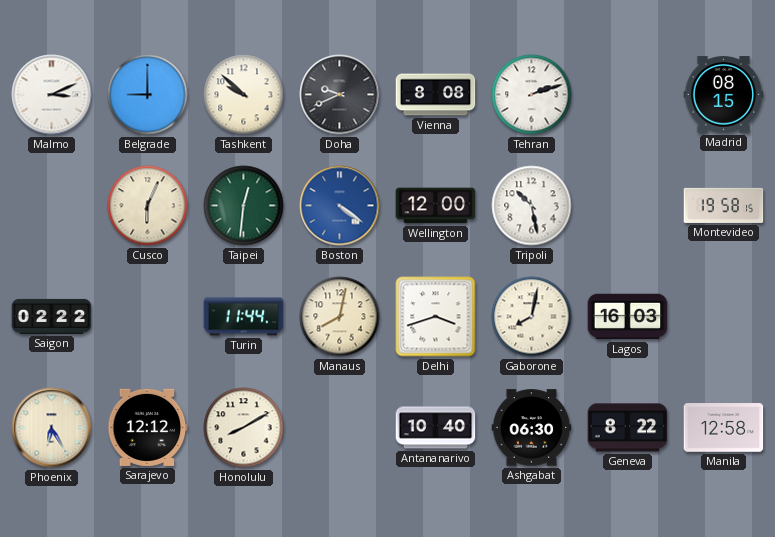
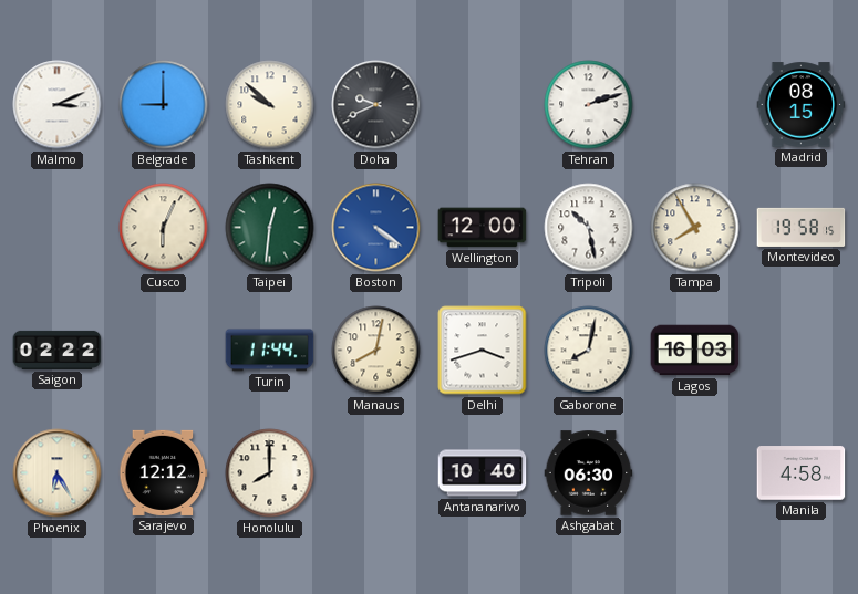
Vienna: 8:08 -> none
Tampa: none -> 7:55
Honolulu: 8:10 -> 8:00
Geneva: 8:22 -> none
Manila: 12:58 -> 4:58
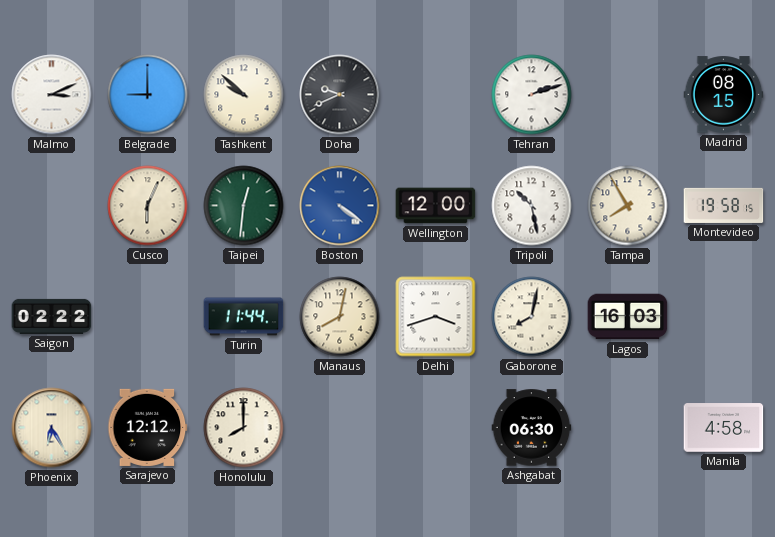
Antananarivo: 10:40 -> none
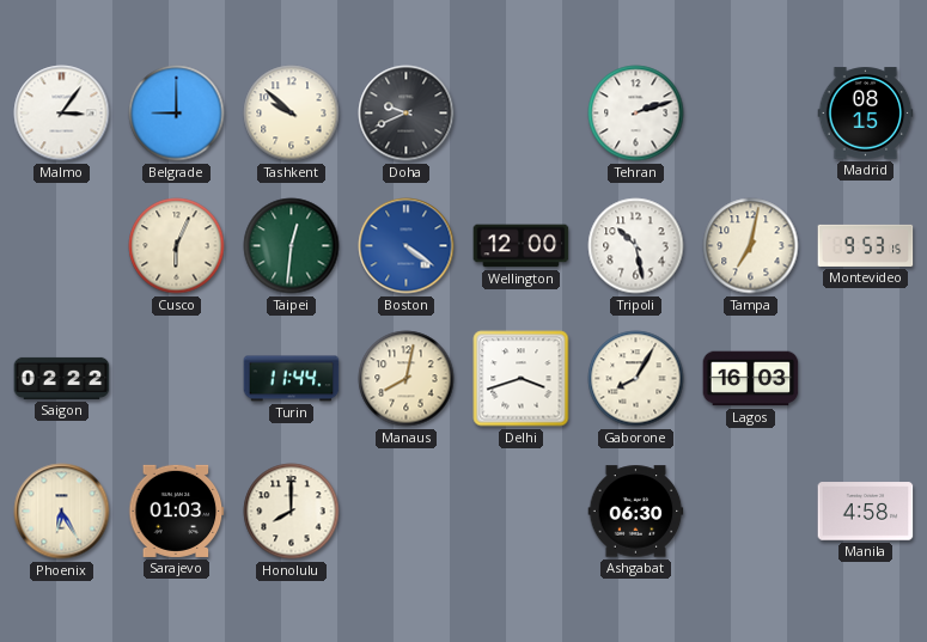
Malmo: 3:11 -> 3:06
Tampa: 7:55 -> 7:02
Montevideo: 19:58 -> 9:53
Gaborone: 8:02 -> 8:05
Sarajevo: 12:12 -> 01:03
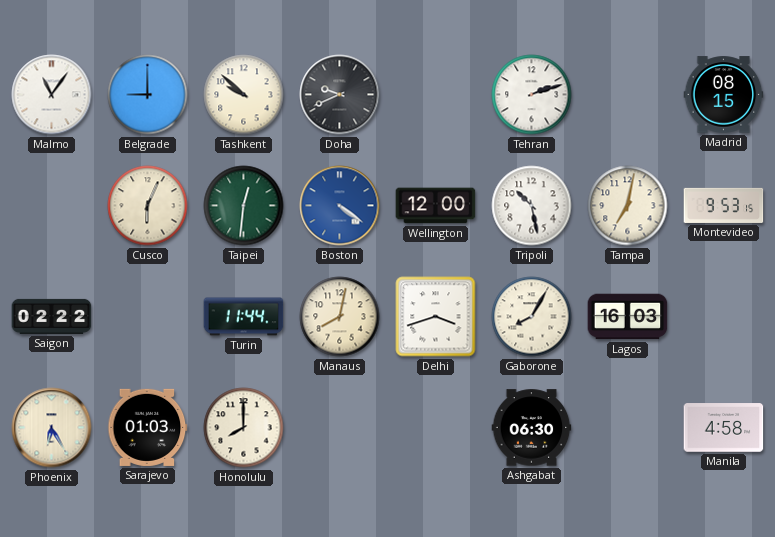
Malmo: 3:06 -> 11:06
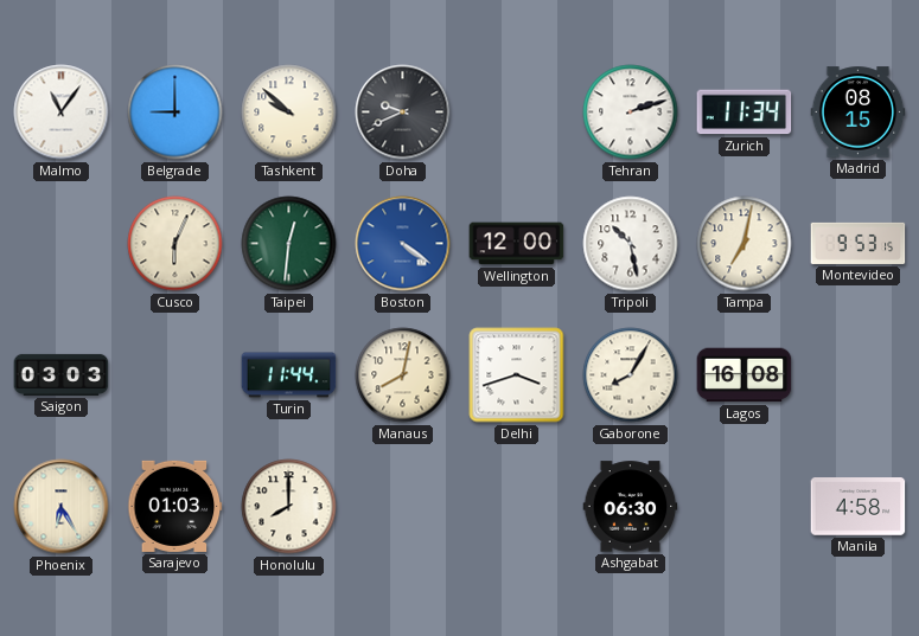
Zurich: none -> 11:34
Saigon: 02:22 -> 03:03
Lagos: 16:03 -> 16:08
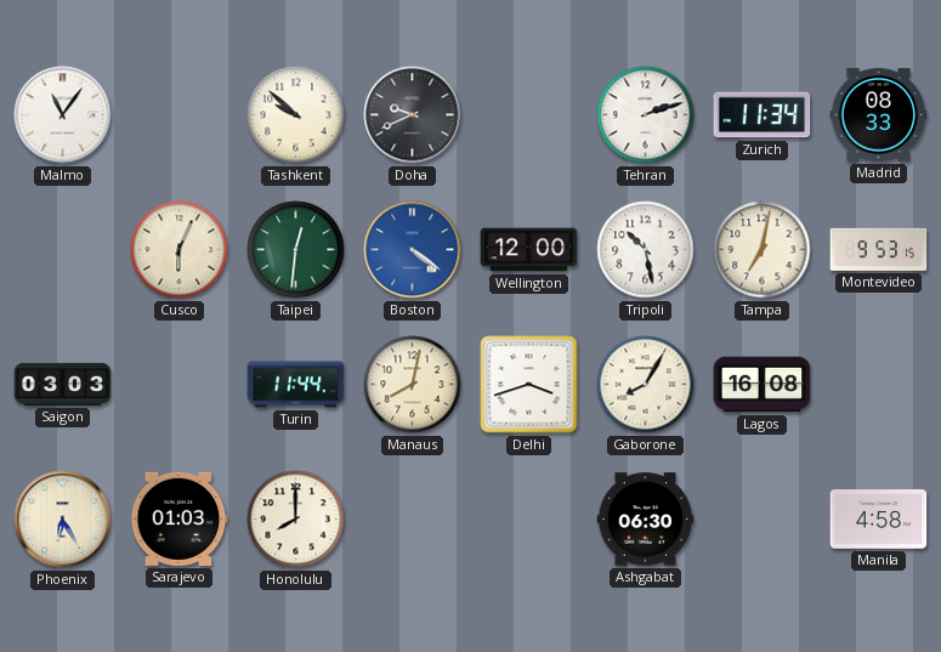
Belgrade: 9:00 -> none
Madrid: 08:15 -> 08:33
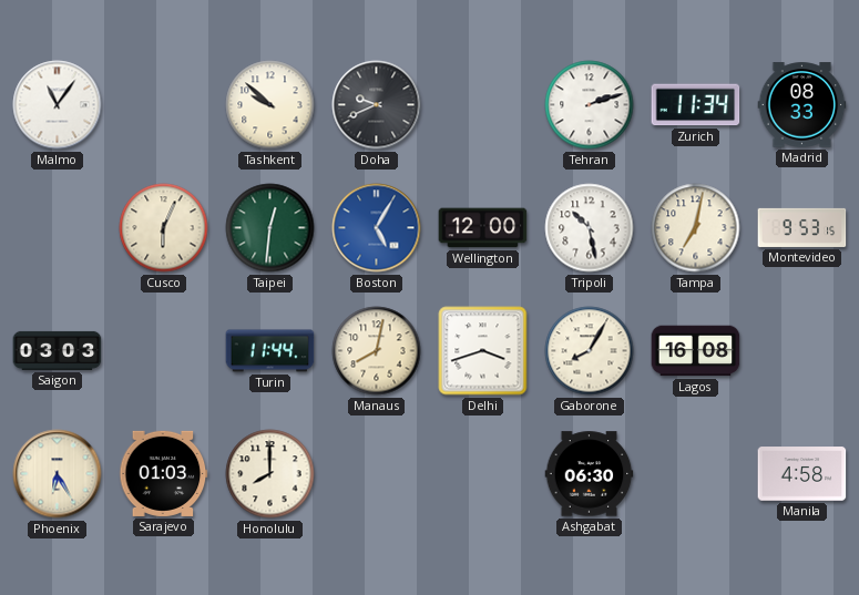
Boston: 4:21 -> 5:05
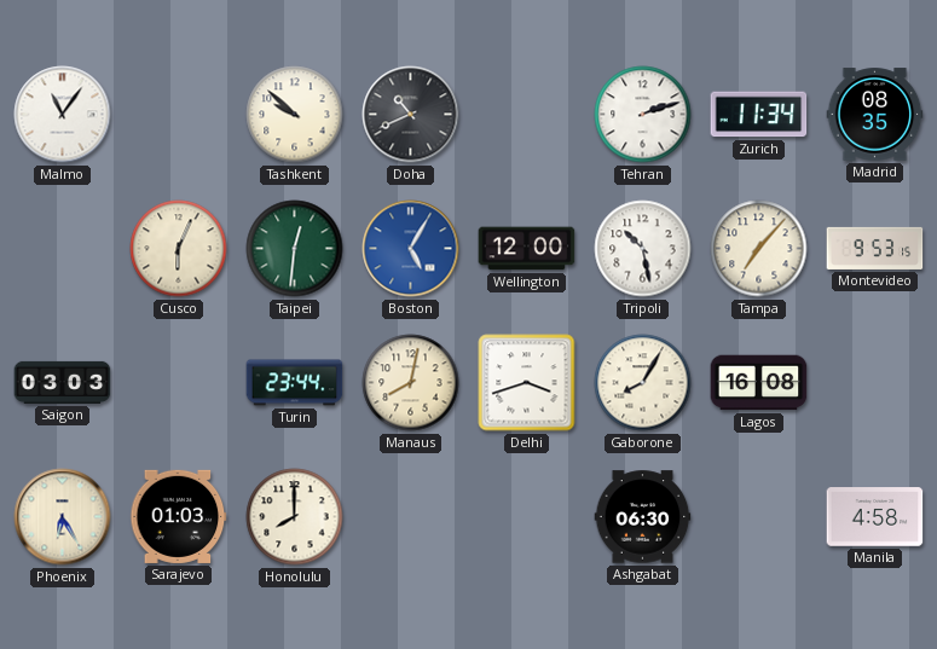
Doha: 9:41 -> 10:41
Madrid: 08:33 -> 08:35
Tampa: 7:02 -> 7:07
Turin: 11:44 -> 23:44
